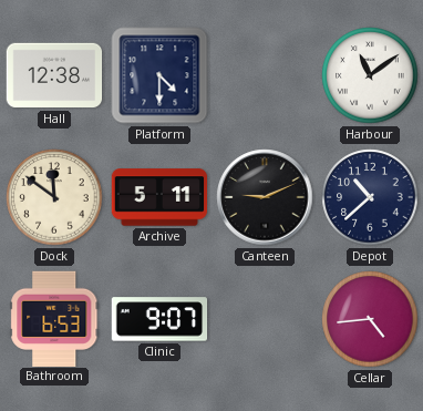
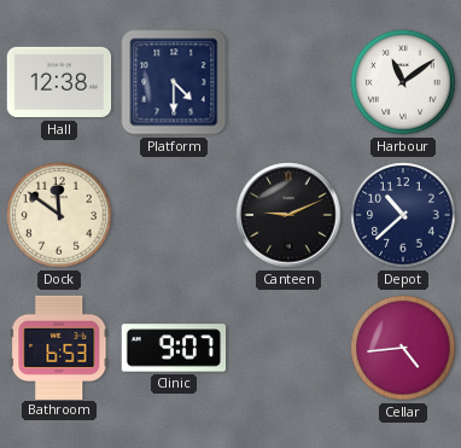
Archive: 5:11 -> none
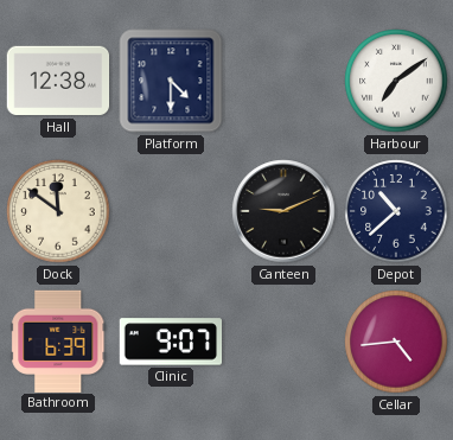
Harbour: 11:09 -> 7:09
Bathroom: 6:53 -> 6:39
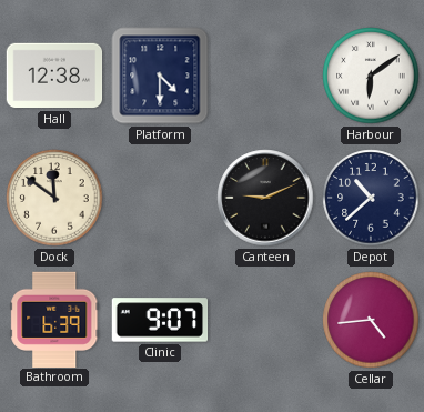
Harbour: 7:09 -> 6:09
